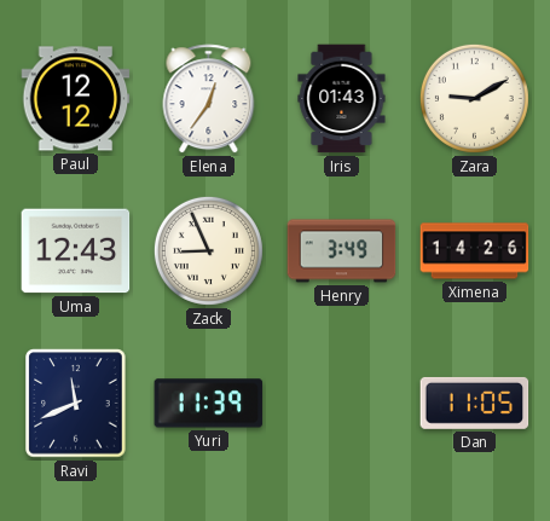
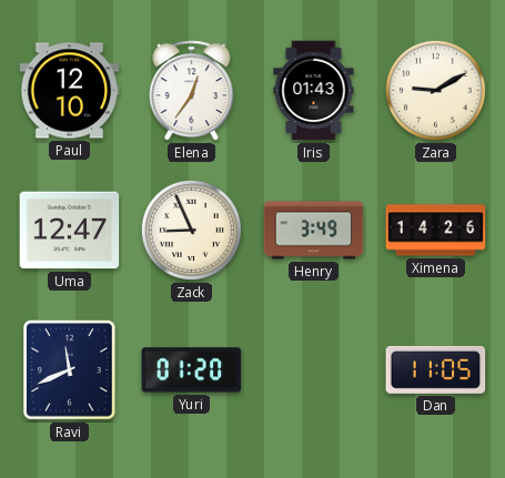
Paul: 12:12 -> 12:10
Uma: 12:43 -> 12:47
Yuri: 11:39 -> 01:20
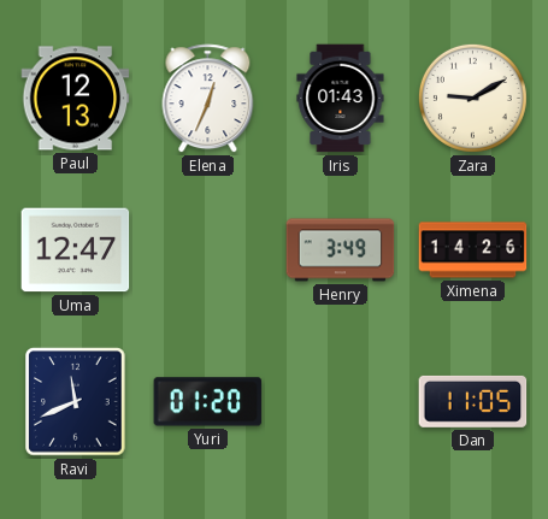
Paul: 12:10 -> 12:13
Elena: 12:36 -> 12:34
Zack: 8:56 -> none
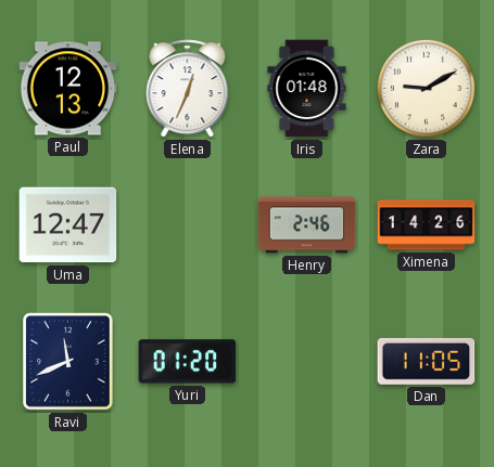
Iris: 01:43 -> 01:48
Henry: 3:49 -> 2:46
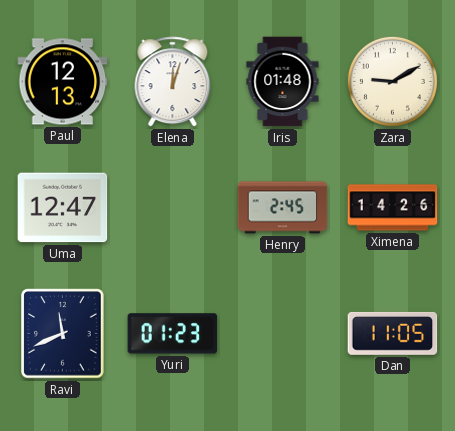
Elena: 12:34 -> 12:03
Henry: 2:46 -> 2:45
Yuri: 01:20 -> 01:23
